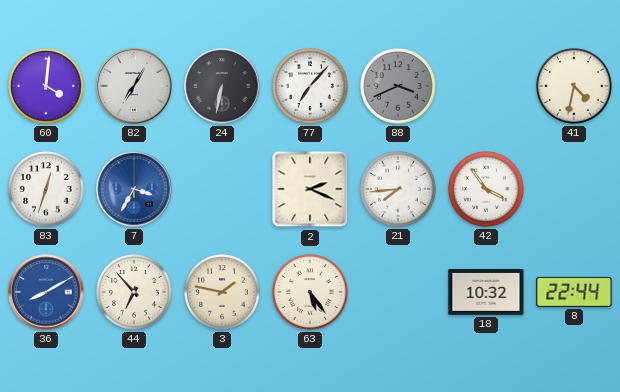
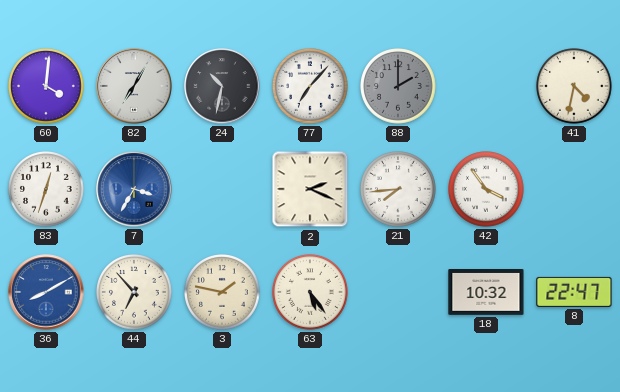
24: 6:32 -> 10:32
88: 3:41 -> 2:00
8: 22:44 -> 22:47
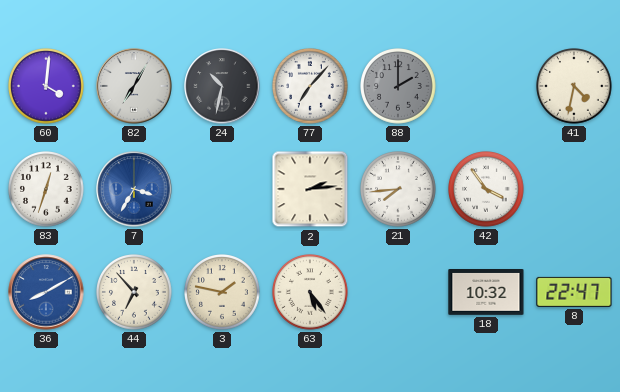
2: 2:19 -> 2:14
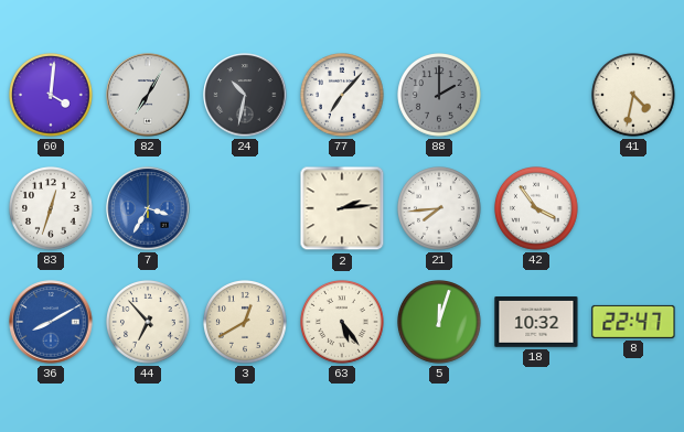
3: 1:47 -> 12:40
5: none -> 12:03
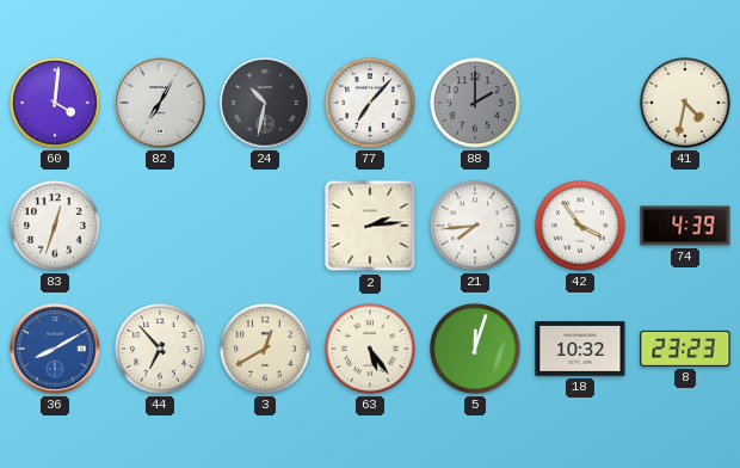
7: 3:35 -> none
74: none -> 4:39
8: 22:47 -> 23:23
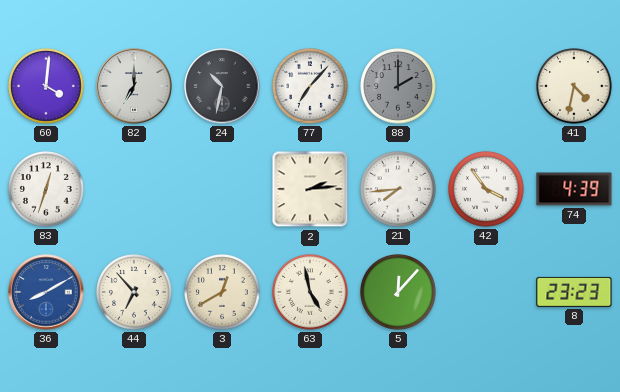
82: 7:05 -> 7:00
63: 5:24 -> 4:58
5: 12:03 -> 12:07
18: 10:32 -> none
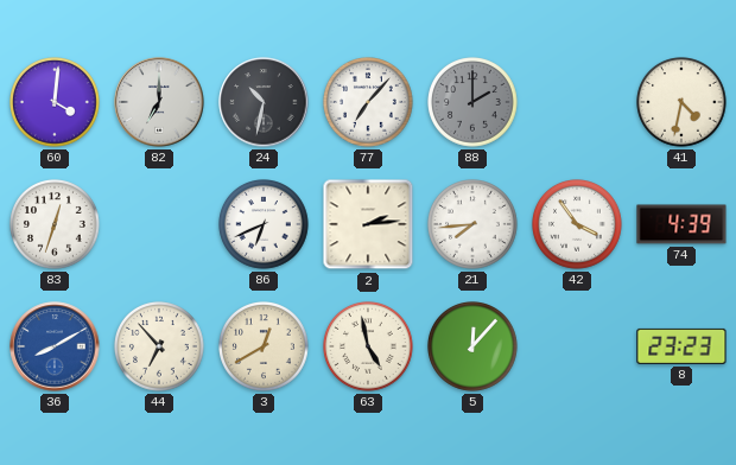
86: none -> 6:41
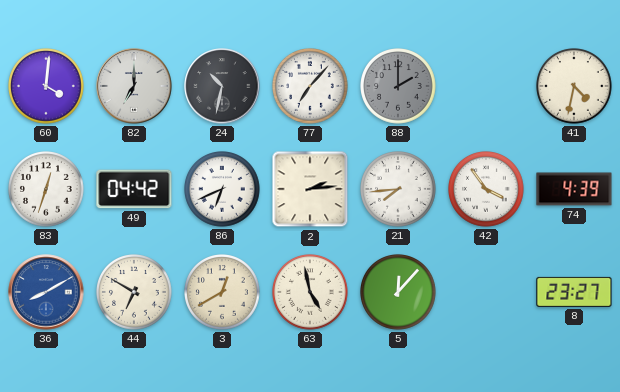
49: none -> 04:42
44: 6:53 -> 6:50
8: 23:23 -> 23:27
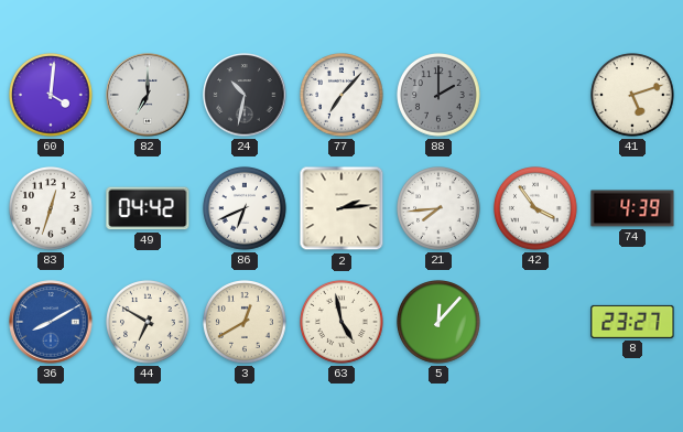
41: 4:32 -> 5:12
